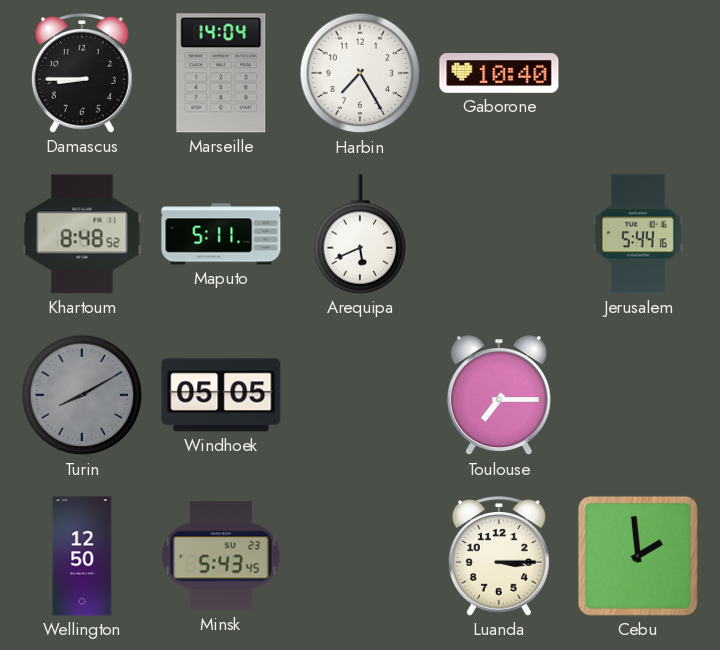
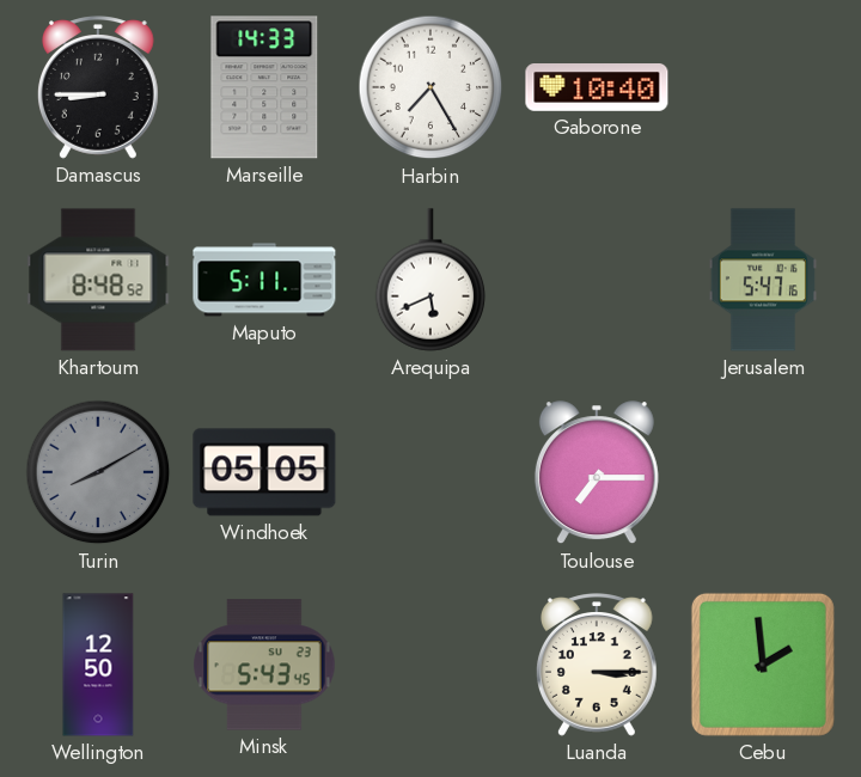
Marseille: 14:04 -> 14:33
Jerusalem: 5:44 -> 5:47
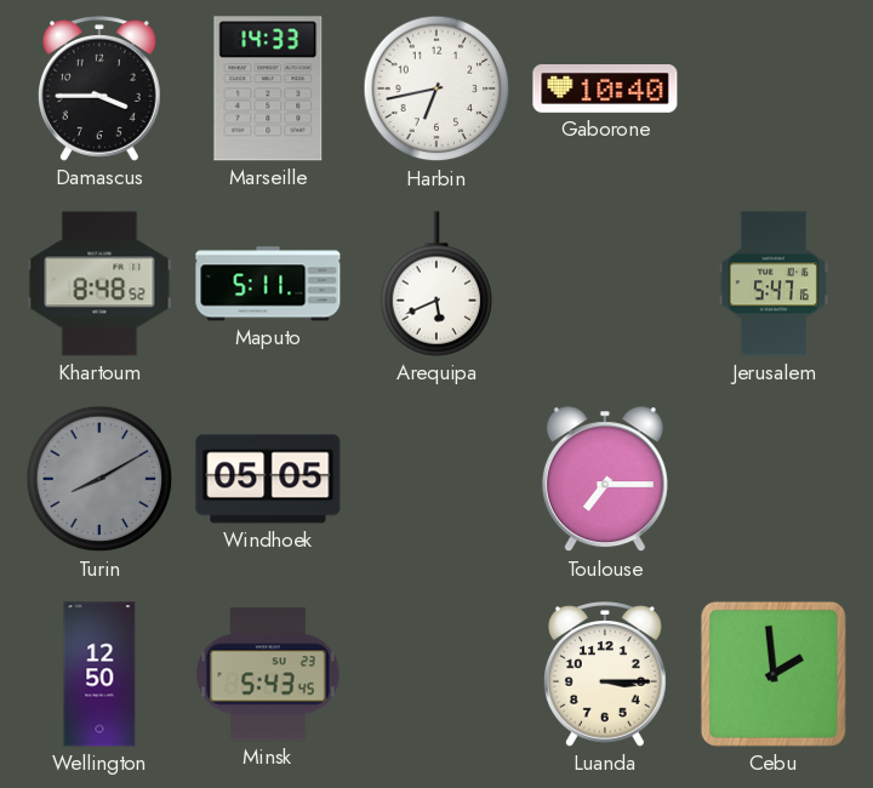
Damascus: 8:45 -> 3:45
Harbin: 7:25 -> 6:43
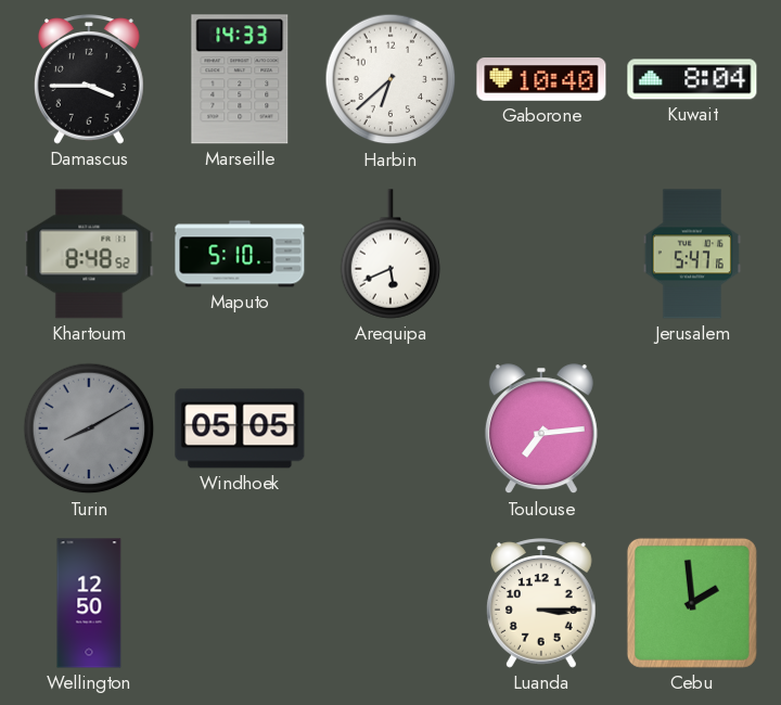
Harbin: 6:43 -> 6:38
Kuwait: none -> 8:04
Maputo: 5:11 -> 5:10
Toulouse: 7:15 -> 7:14
Minsk: 5:43 -> none
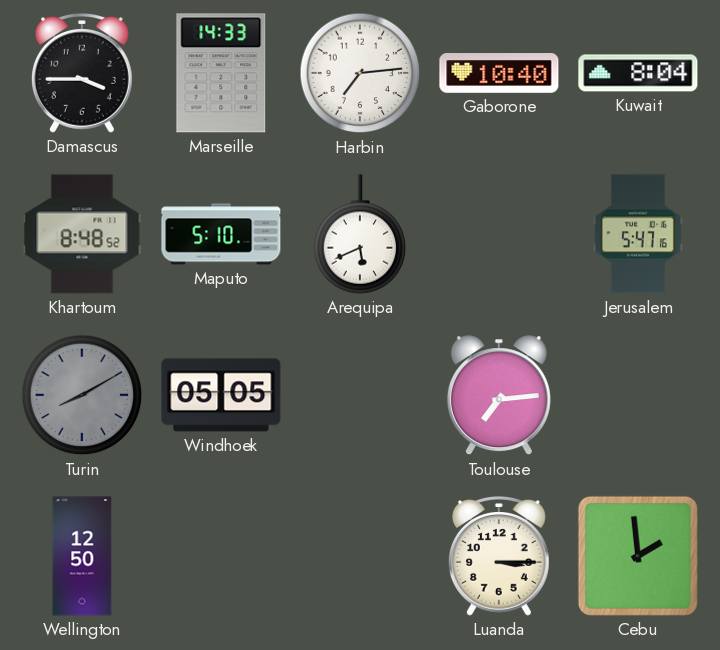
Harbin: 6:38 -> 7:14
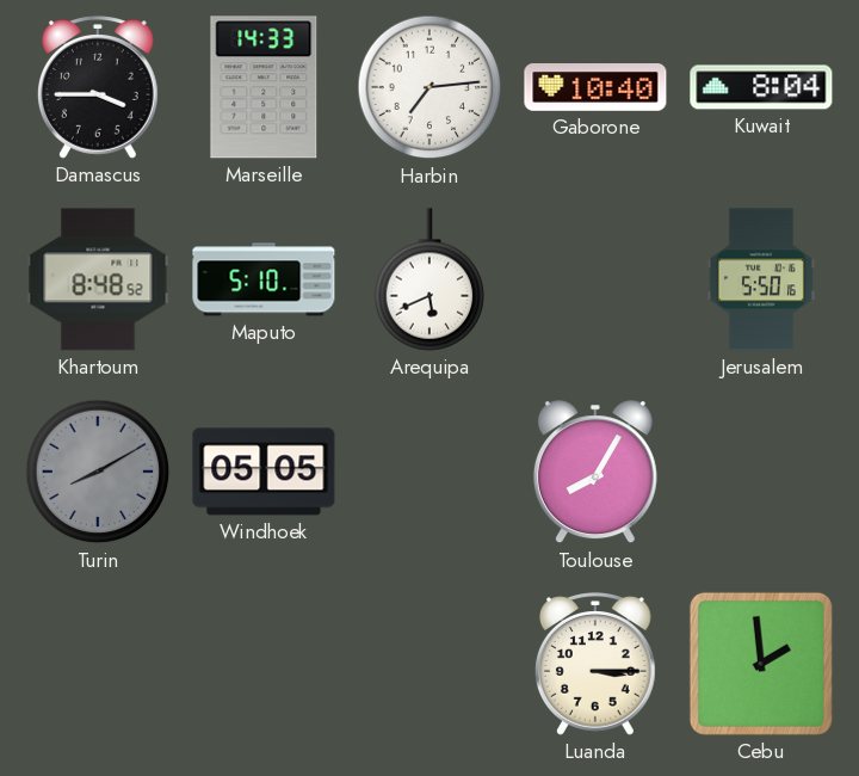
Jerusalem: 5:47 -> 5:50
Toulouse: 7:14 -> 8:05
Wellington: 12:50 -> none
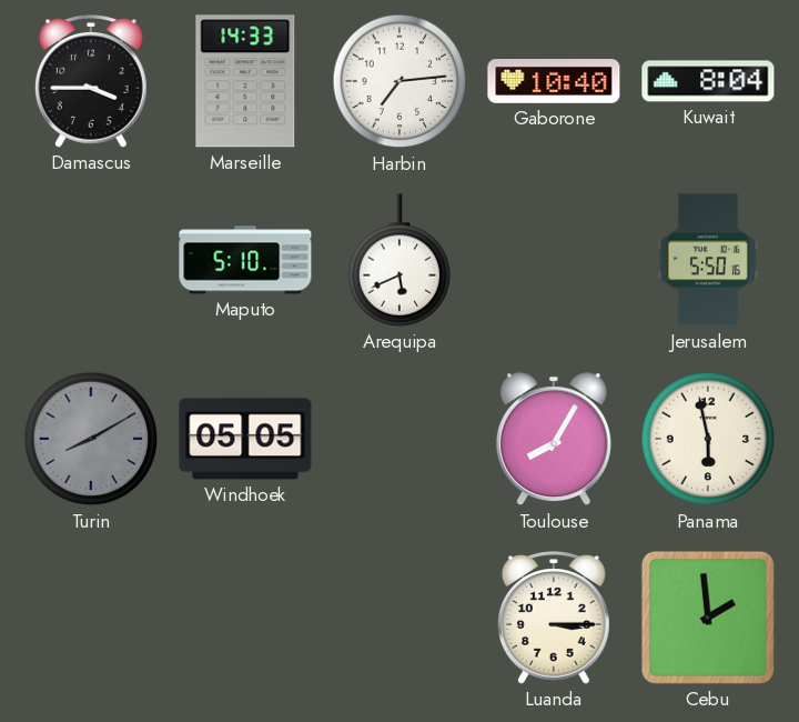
Khartoum: 8:48 -> none
Panama: none -> 5:58
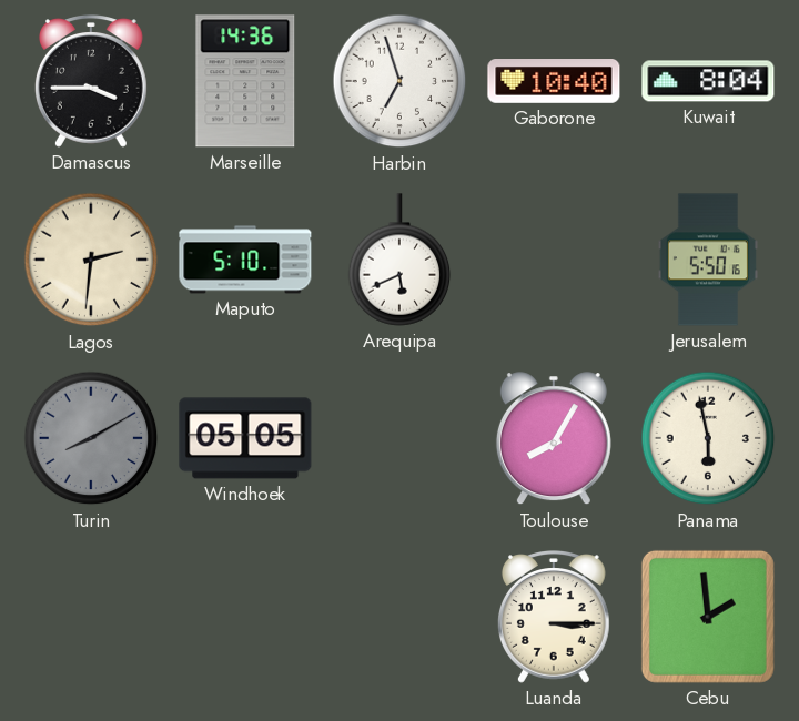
Marseille: 14:33 -> 14:36
Harbin: 7:14 -> 6:57
Lagos: none -> 2:31
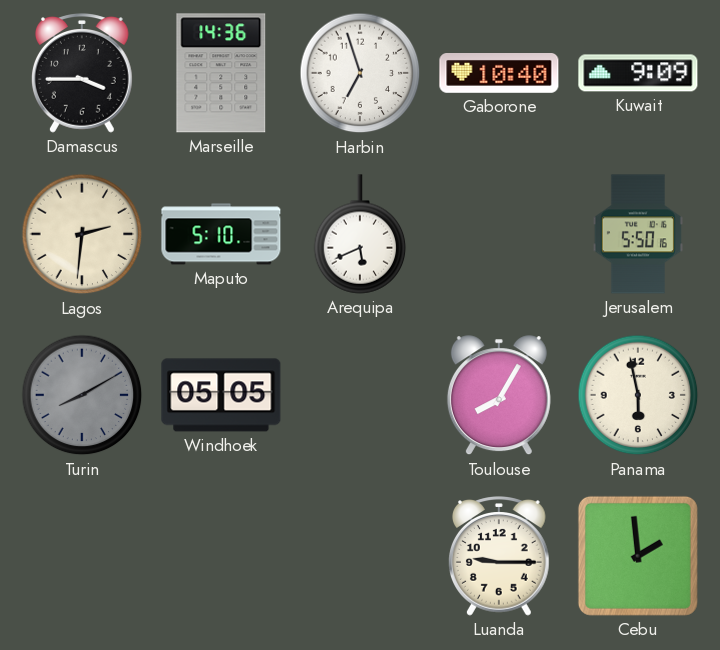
Kuwait: 8:04 -> 9:09
Luanda: 3:15 -> 9:15
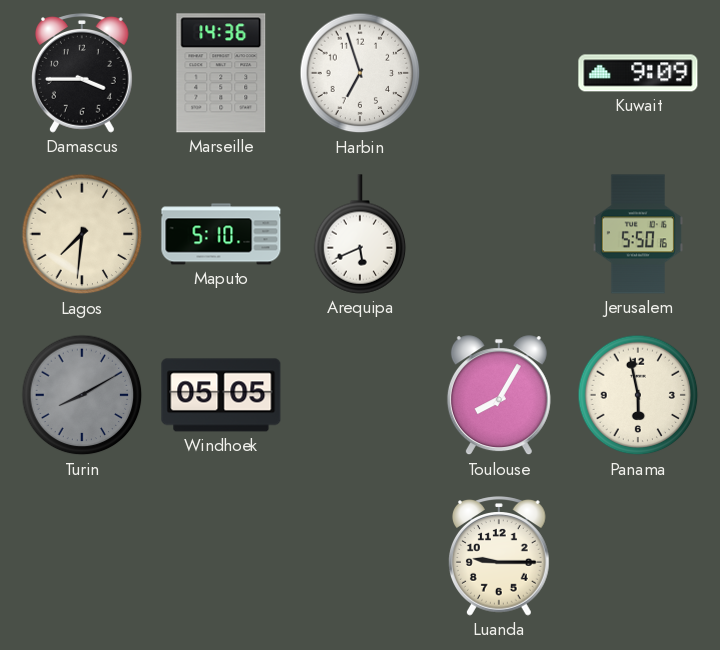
Gaborone: 10:40 -> none
Lagos: 2:31 -> 7:31
Cebu: 1:59 -> none
